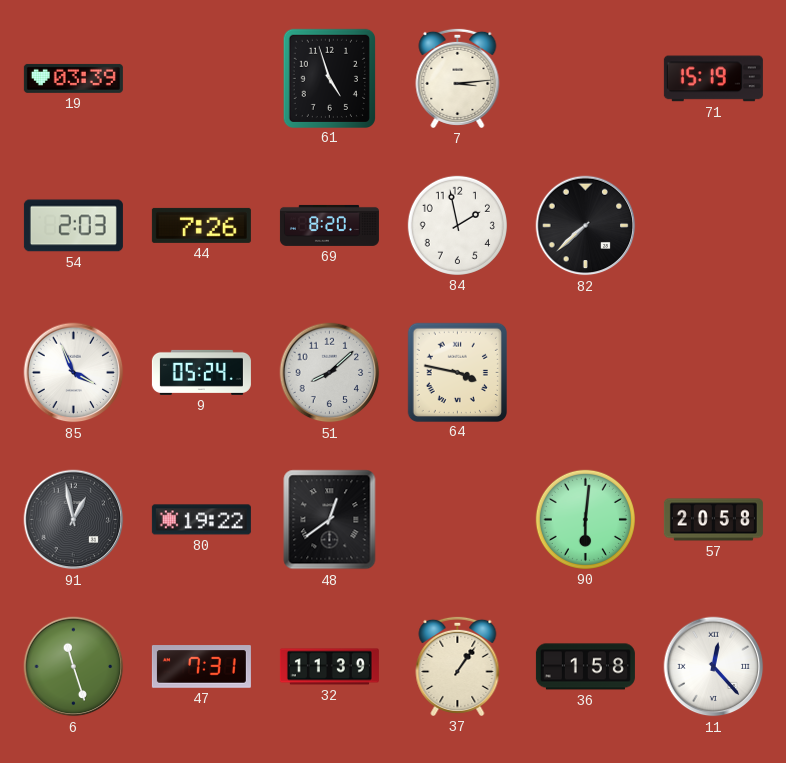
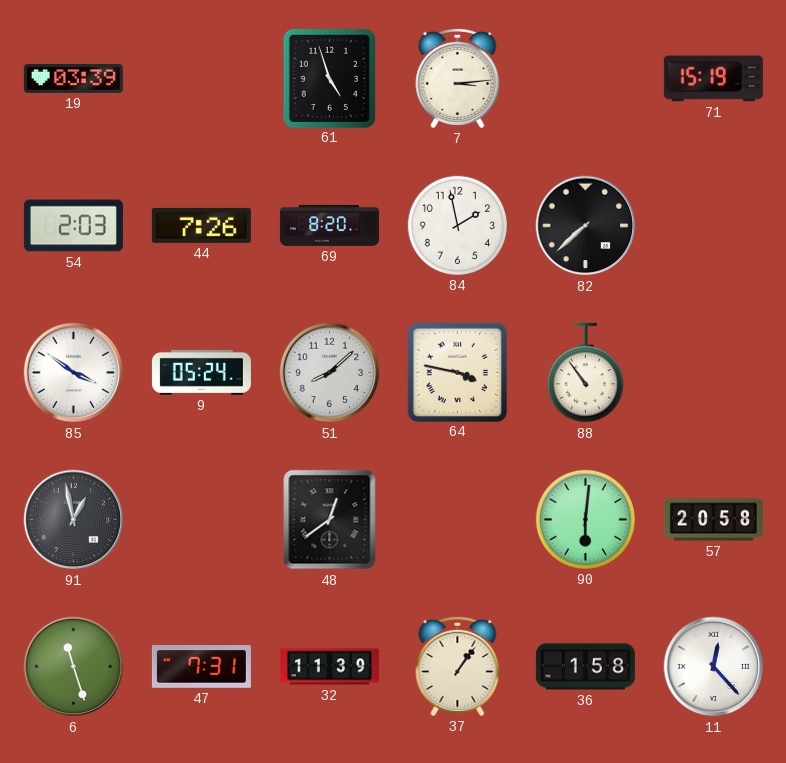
85: 3:56 -> 3:51
88: none -> 10:54
80: 19:22 -> none
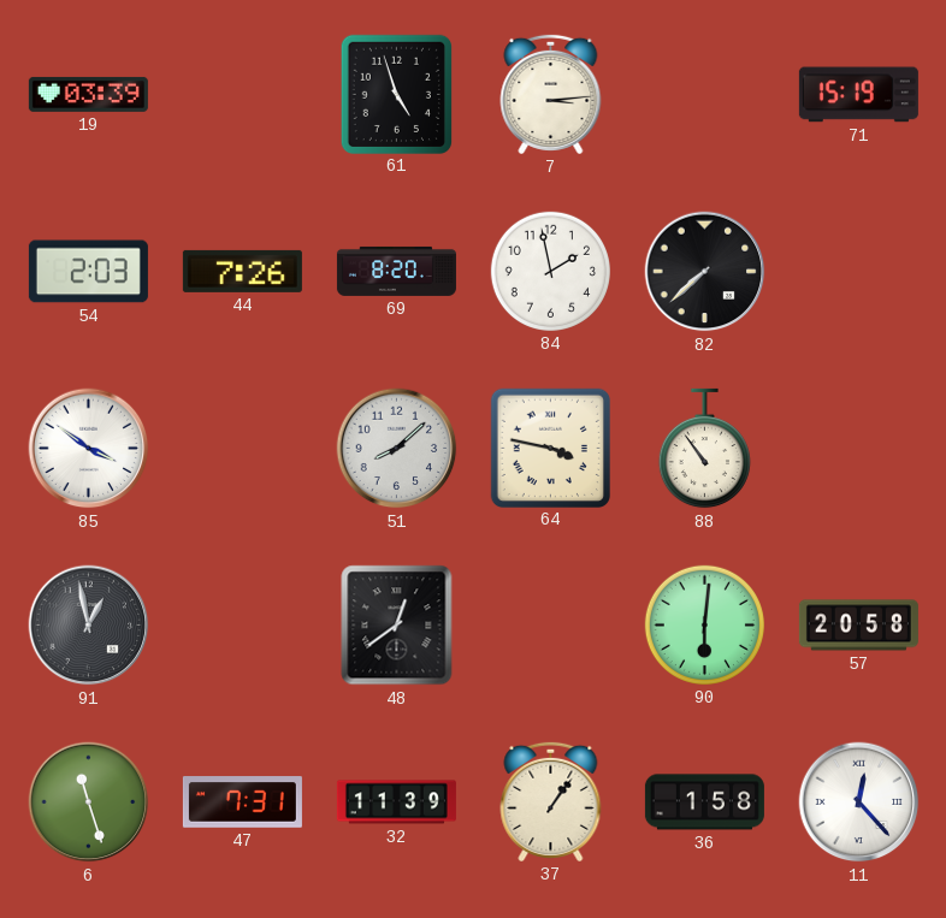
9: 05:24 -> none
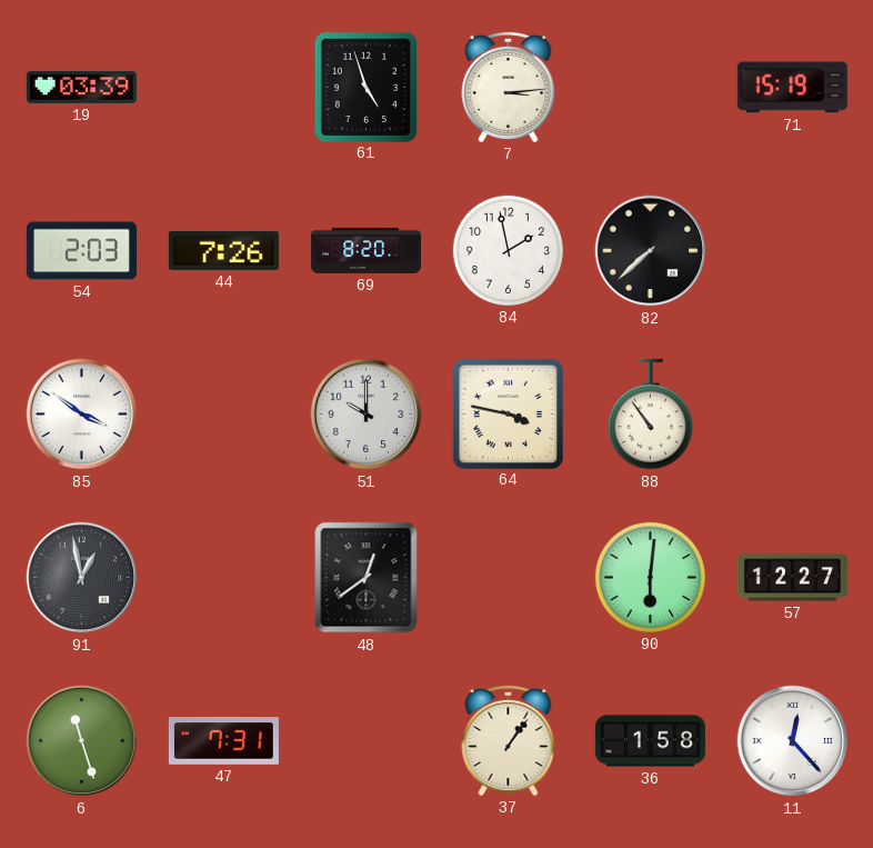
51: 8:08 -> 10:00
57: 20:58 -> 12:27
32: 11:39 -> none
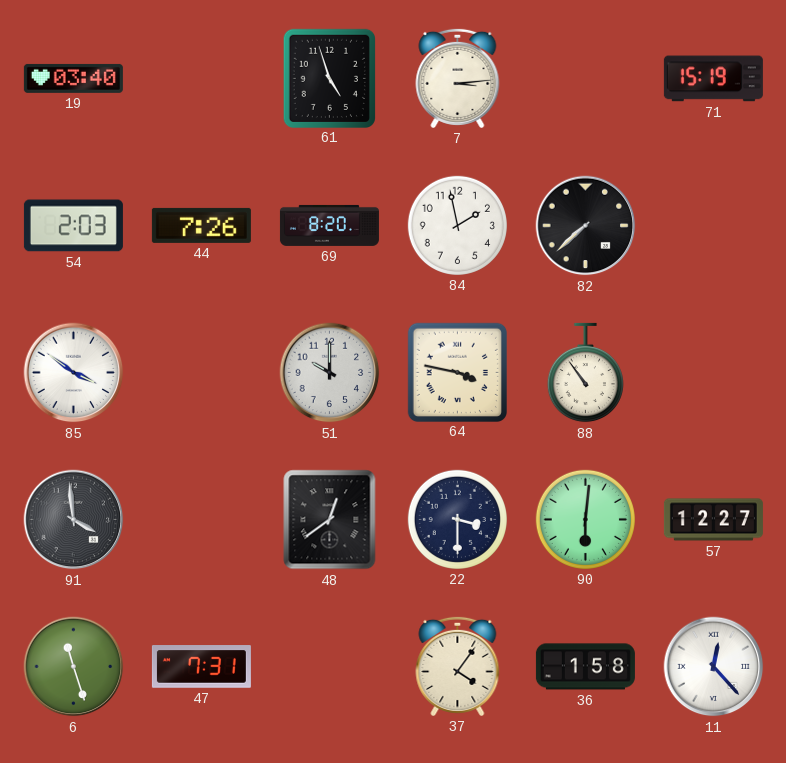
19: 03:39 -> 03:40
91: 12:58 -> 3:59
22: none -> 3:30
37: 1:06 -> 4:06
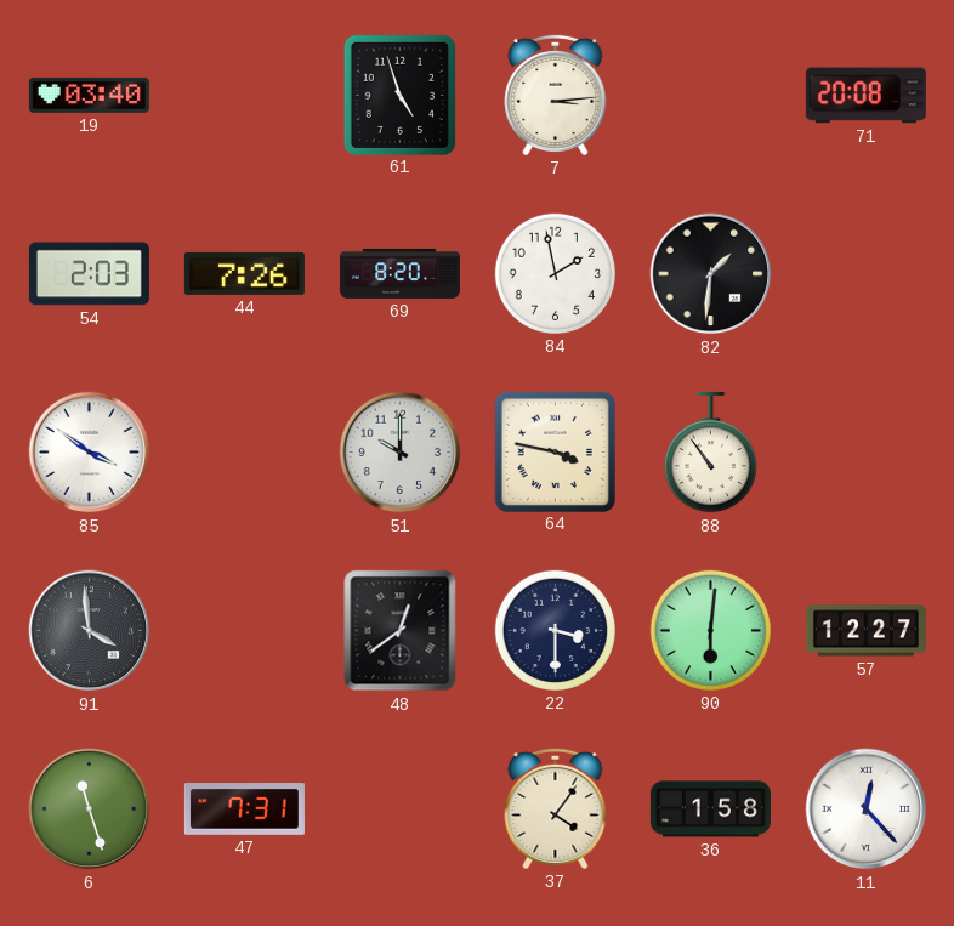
71: 15:19 -> 20:08
82: 7:38 -> 1:31
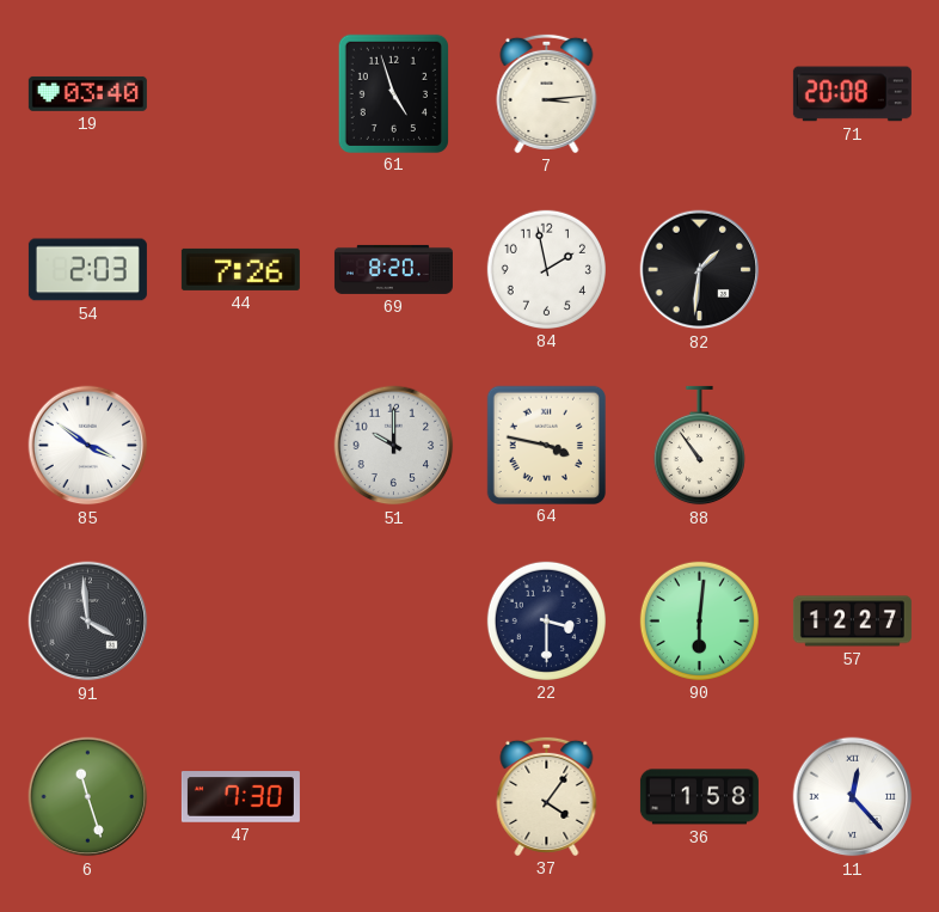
48: 12:39 -> none
47: 7:31 -> 7:30
